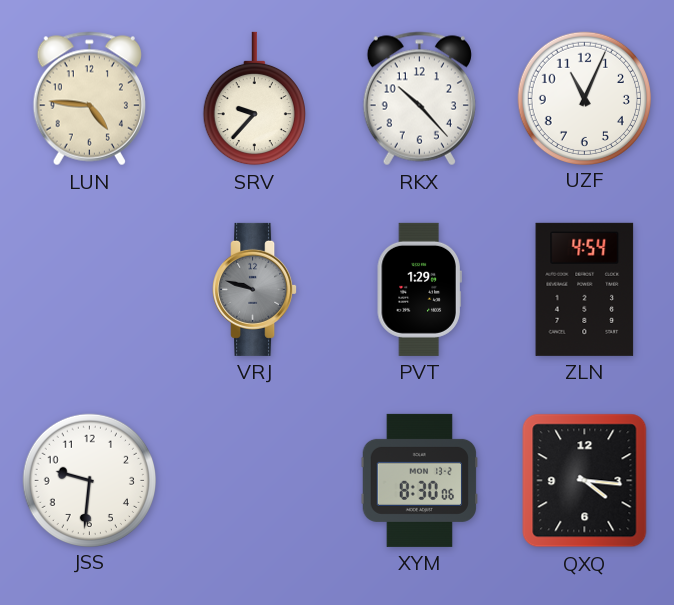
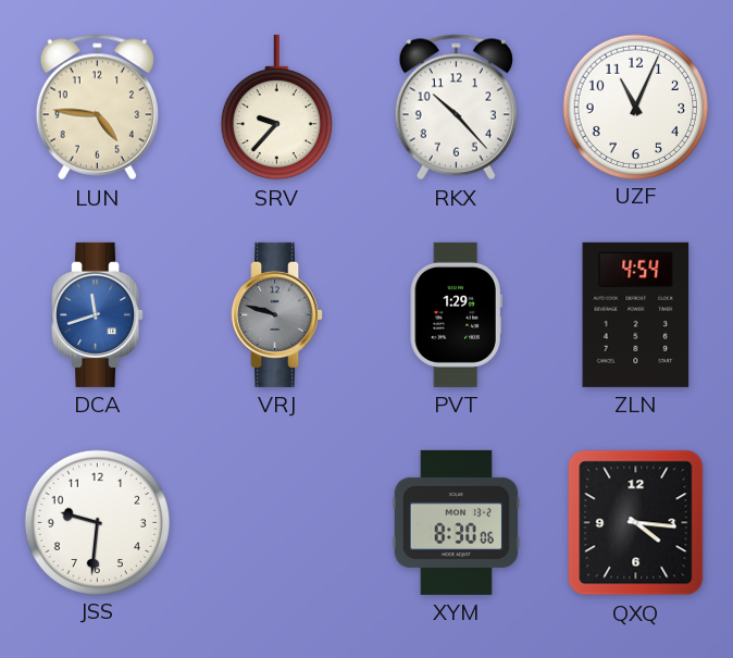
DCA: none -> 11:42
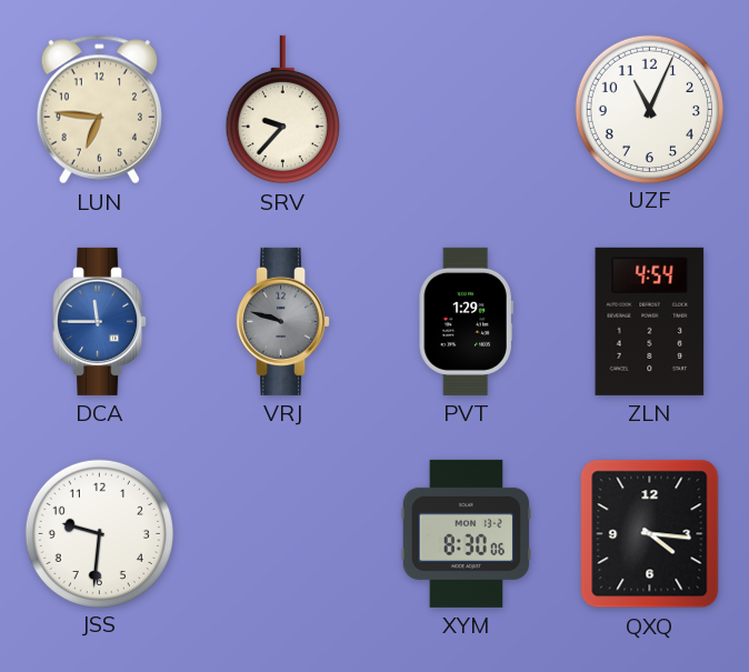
LUN: 4:46 -> 6:46
RKX: 10:23 -> none
DCA: 11:42 -> 11:45
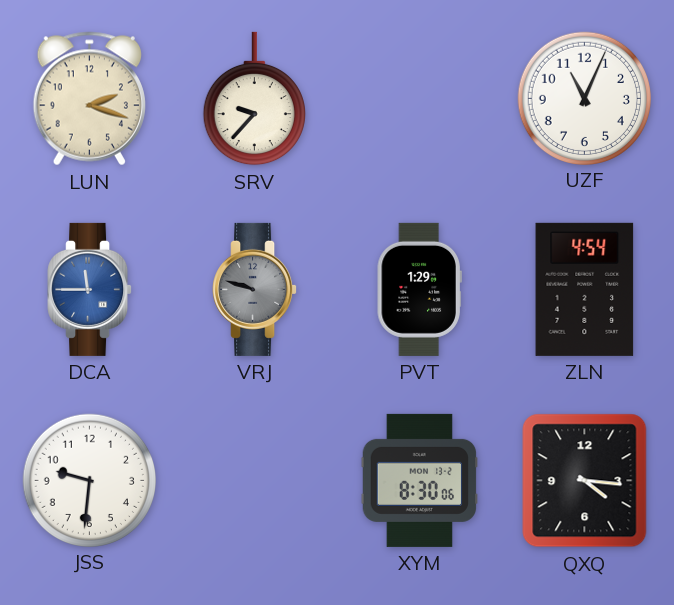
LUN: 6:46 -> 2:18
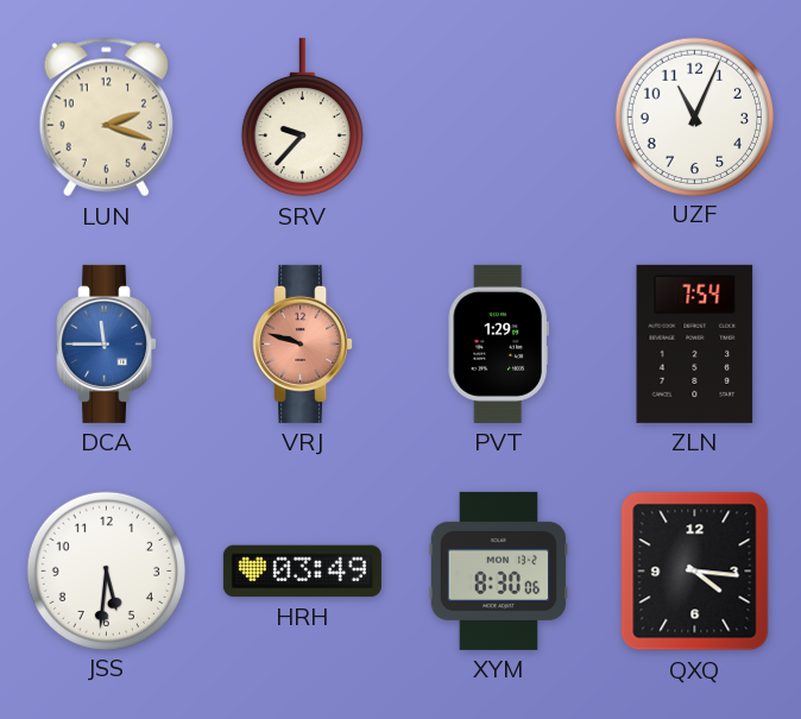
VRJ dial: grey -> salmon
ZLN: 4:54 -> 7:54
JSS: 9:31 -> 5:31
HRH: none -> 03:49
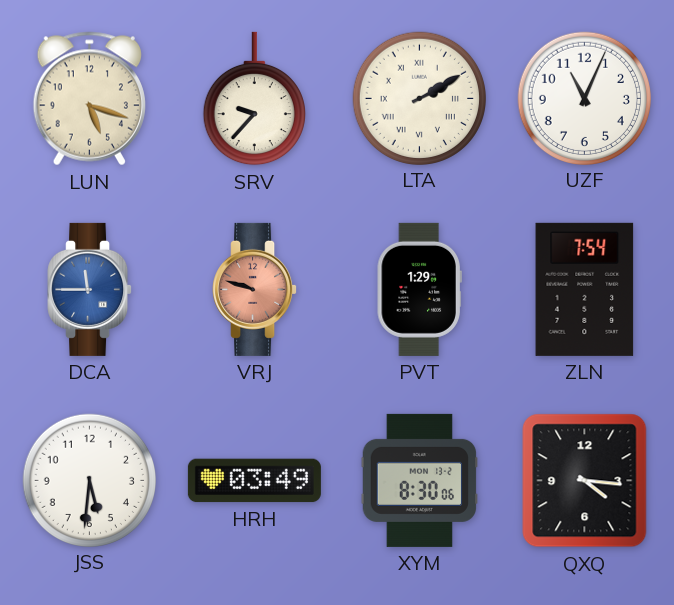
LUN: 2:18 -> 5:18
LTA: none -> 2:10
